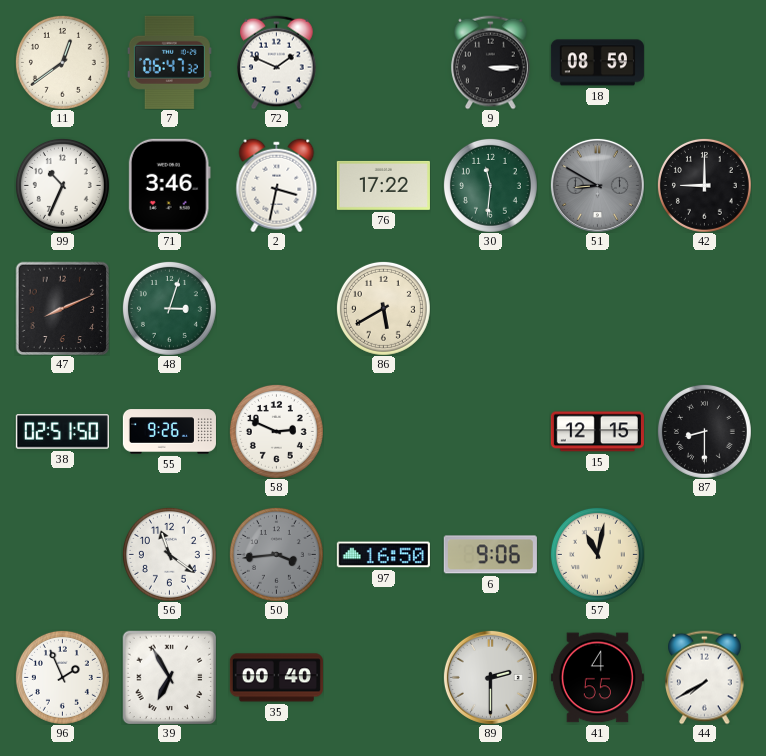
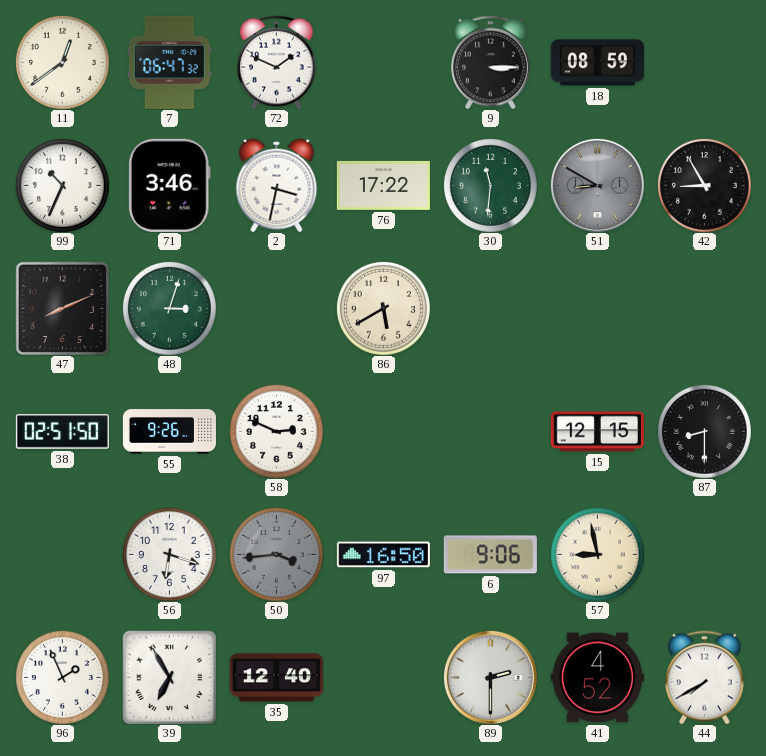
42: 9:00 -> 8:55
56: 11:21 -> 6:18
57: 11:02 -> 8:58
35: 00:40 -> 12:40
41: 4:55 -> 4:52
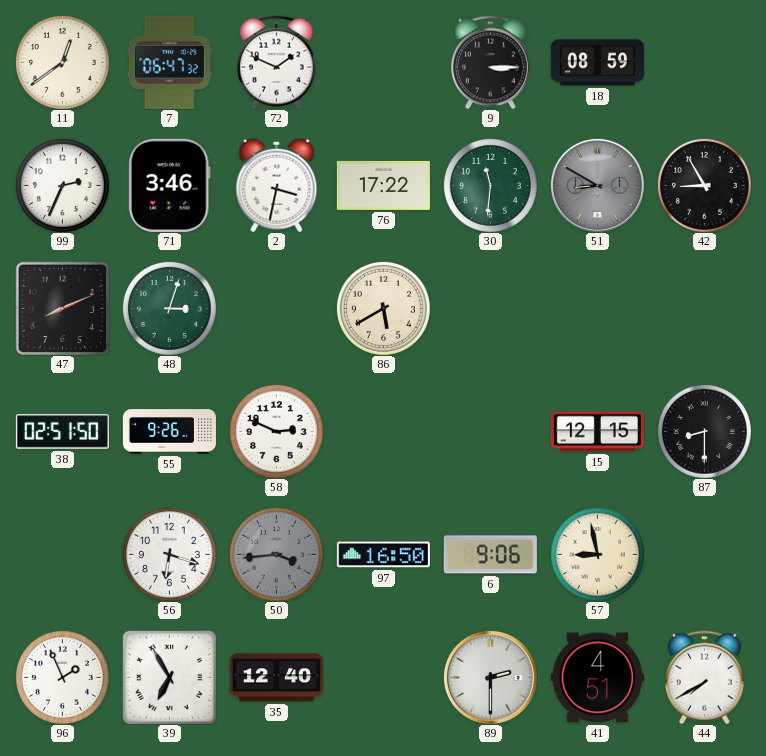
99: 10:34 -> 2:34
41: 4:52 -> 4:51
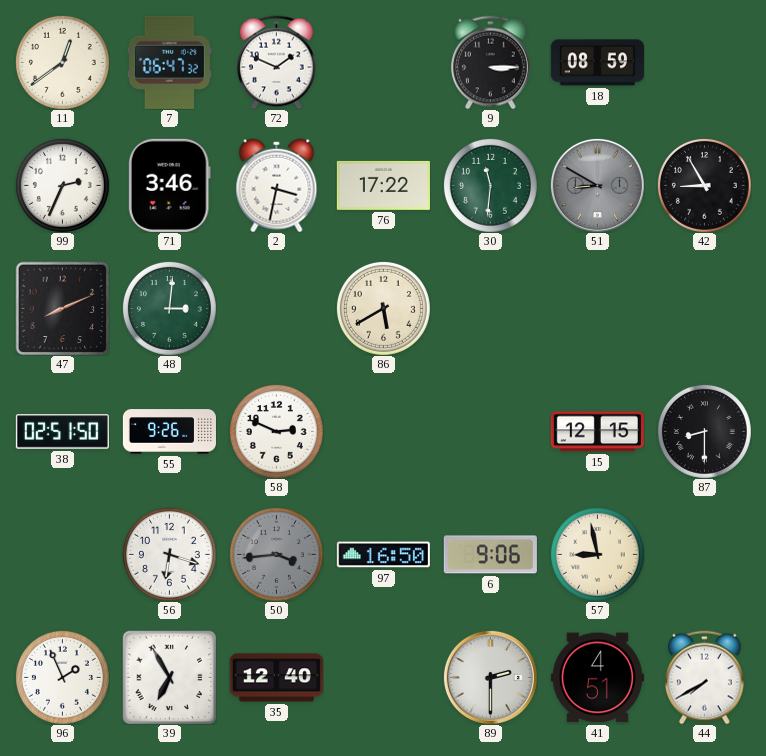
48: 3:03 -> 3:01
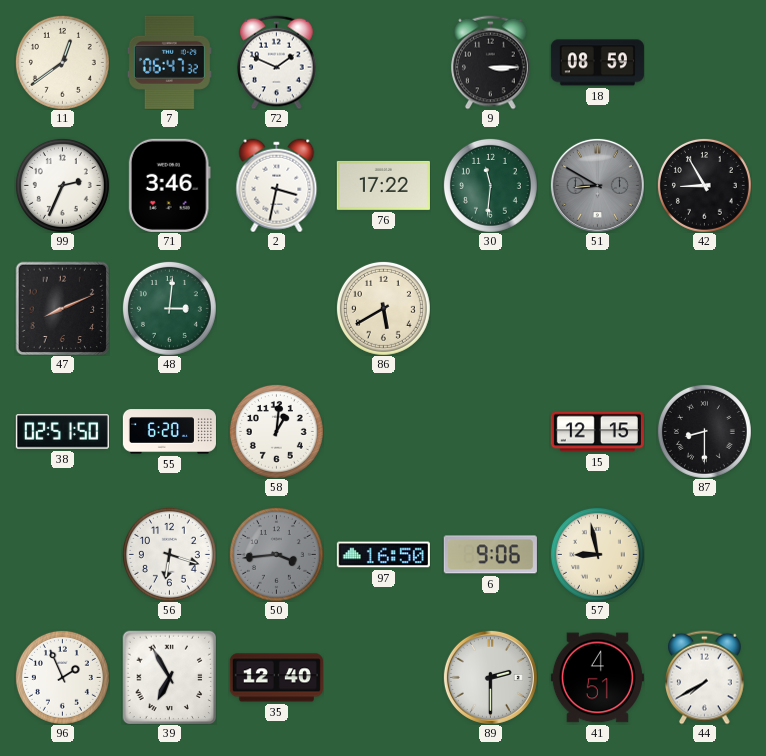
55: 9:26 -> 6:20
58: 2:49 -> 1:01
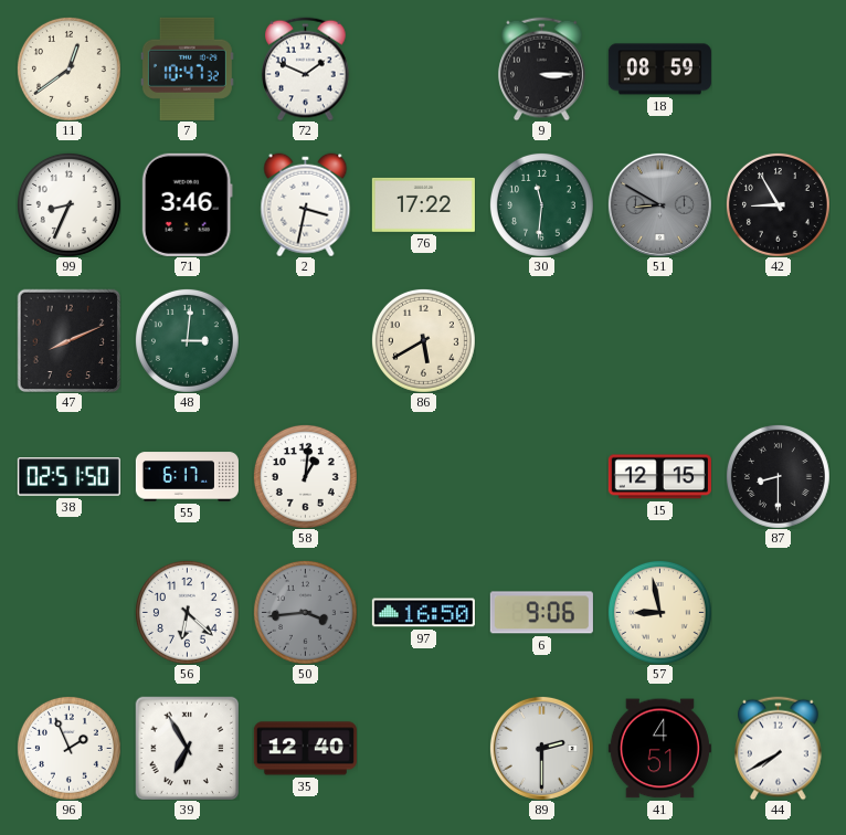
7: 06:47 -> 10:47
99: 2:34 -> 8:34
55: 6:20 -> 6:17
56: 6:18 -> 6:22
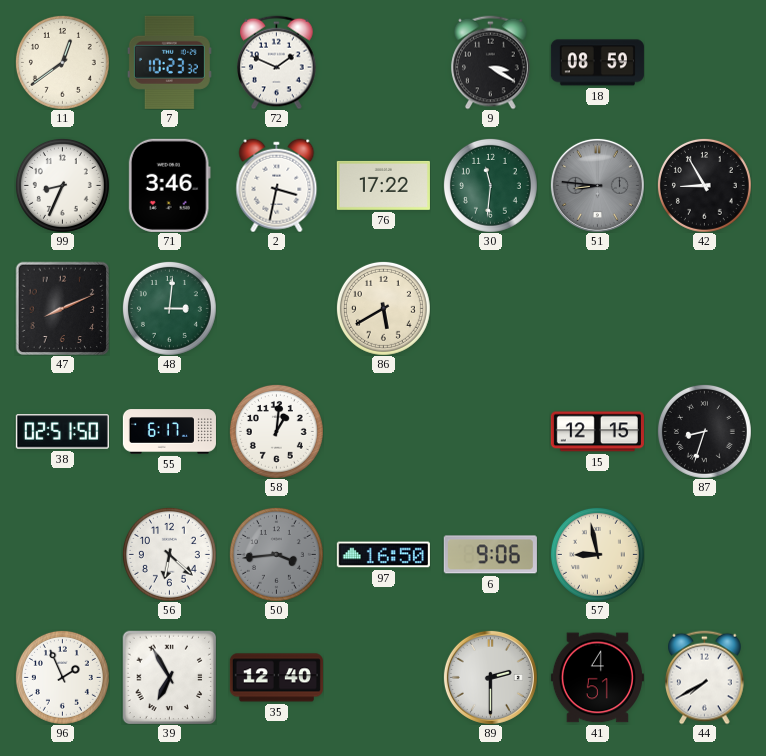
7: 10:47 -> 10:23
9: 3:15 -> 3:20
51: 8:50 -> 8:46
87: 8:30 -> 8:33
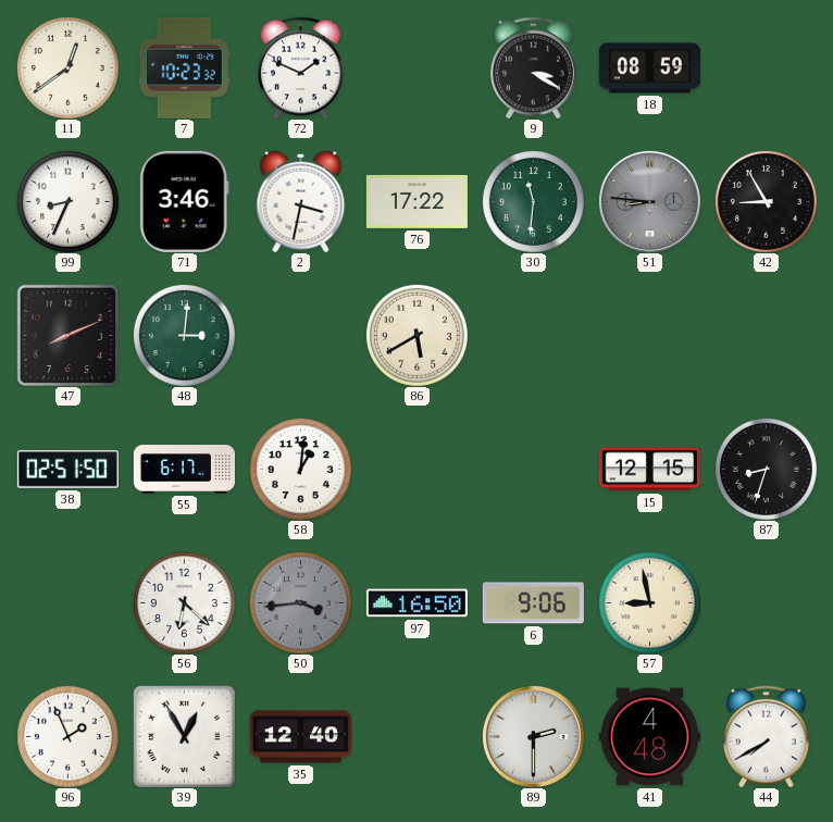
39: 6:55 -> 12:55
41: 4:51 -> 4:48
